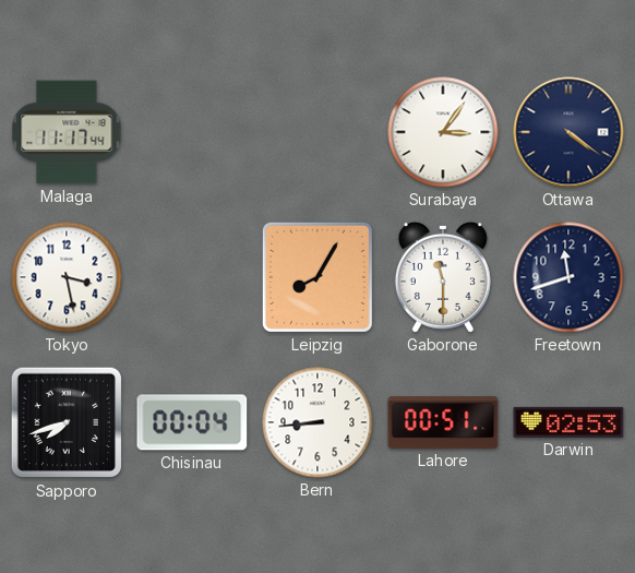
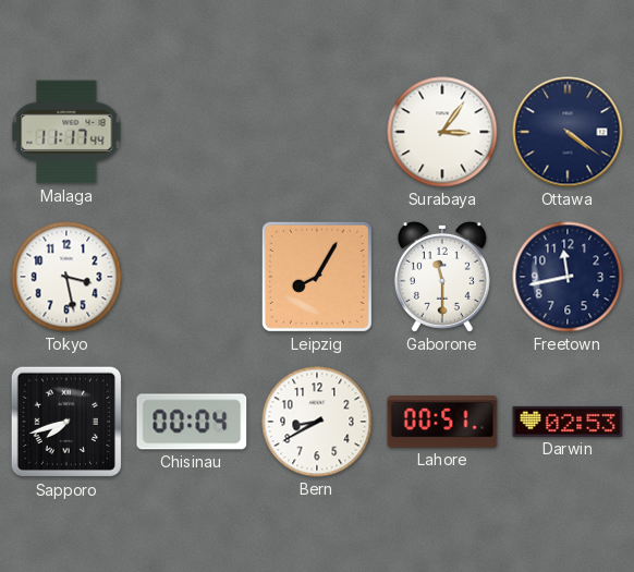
Freetown: 11:42 -> 11:43
Bern: 8:44 -> 8:40
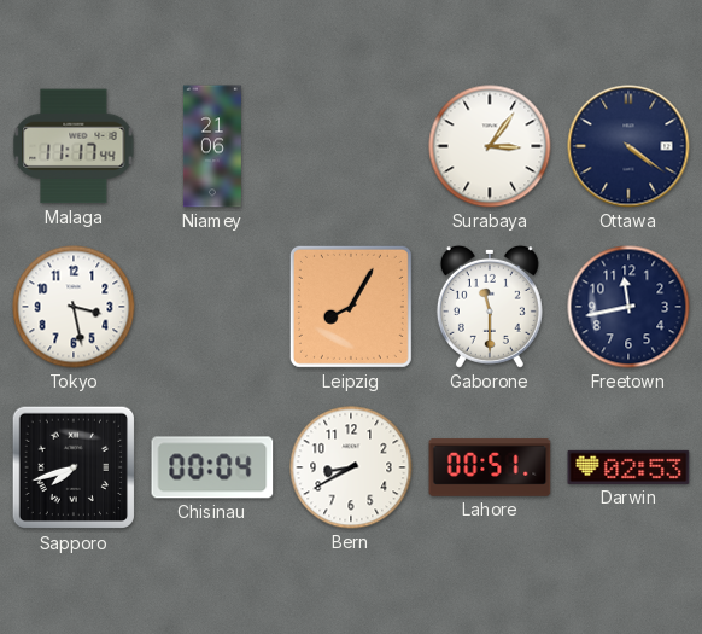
Niamey: none -> 21:06
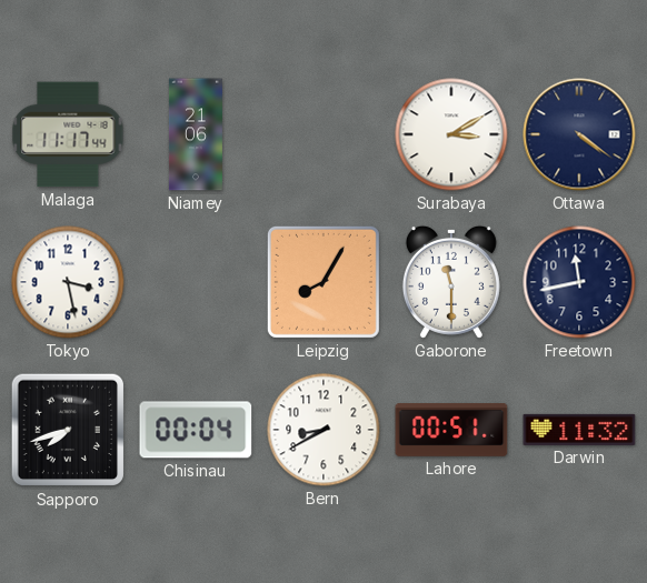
Surabaya: 3:06 -> 3:10
Darwin: 02:53 -> 11:32
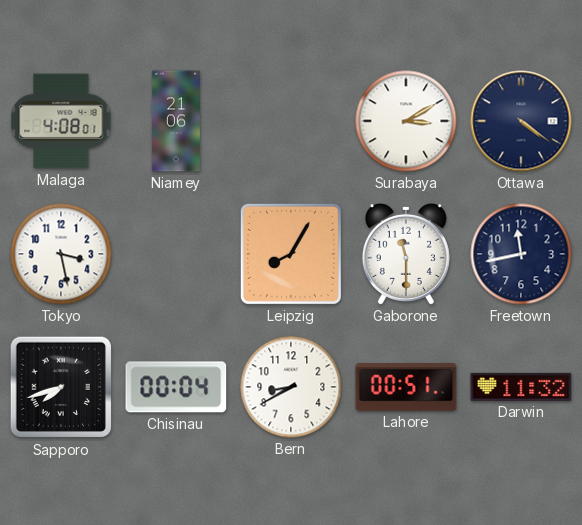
Malaga: 11:17 -> 4:08
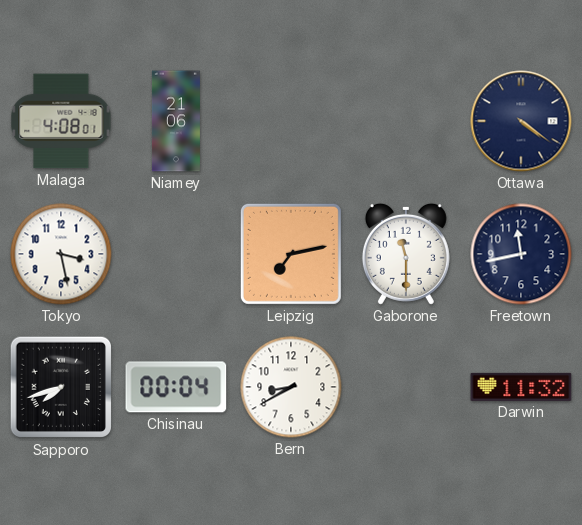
Surabaya: 3:10 -> none
Leipzig: 8:05 -> 7:13
Lahore: 00:51 -> none
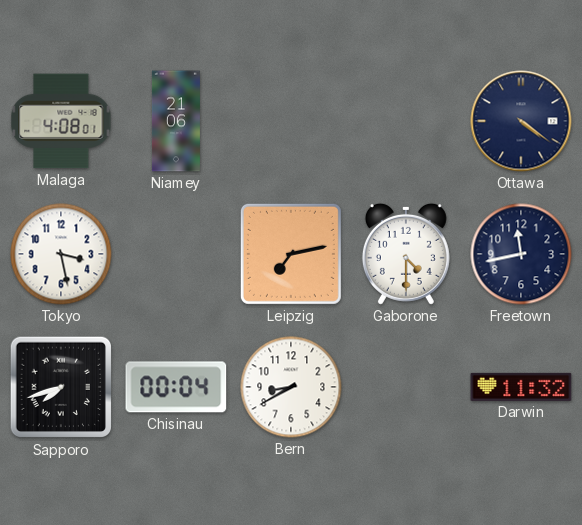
Gaborone: 11:30 -> 4:30
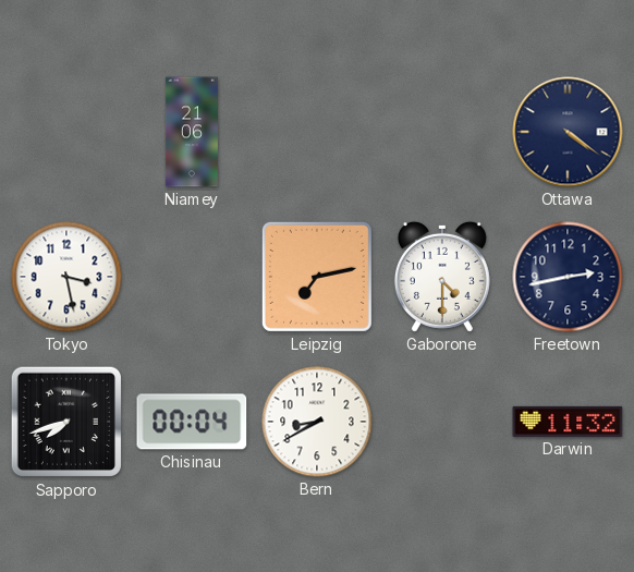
Malaga: 4:08 -> none
Freetown: 11:43 -> 2:43
